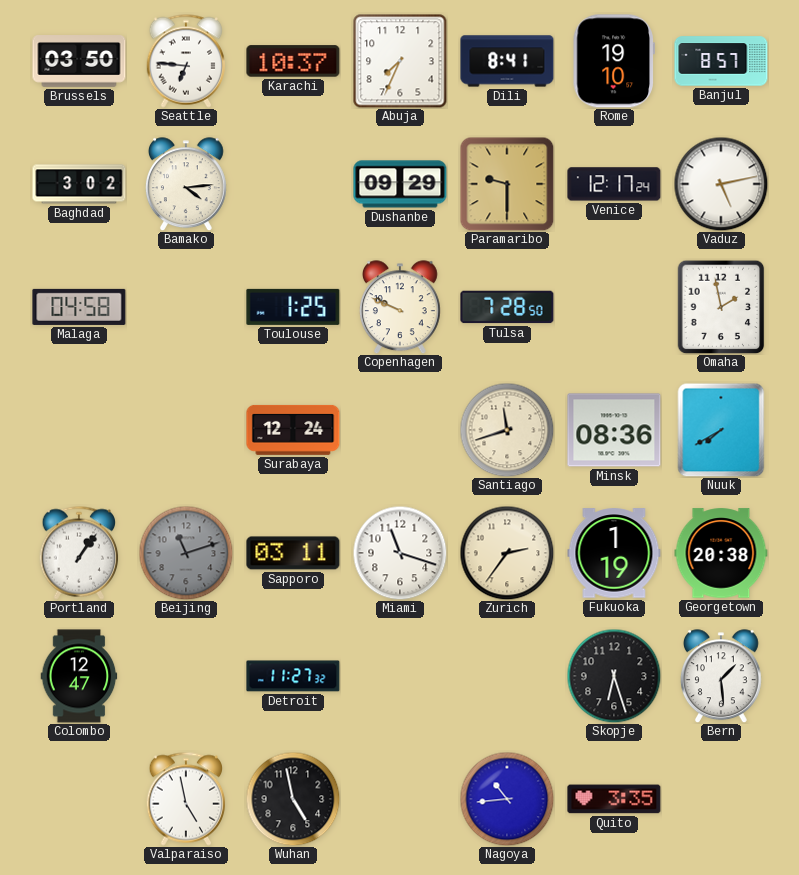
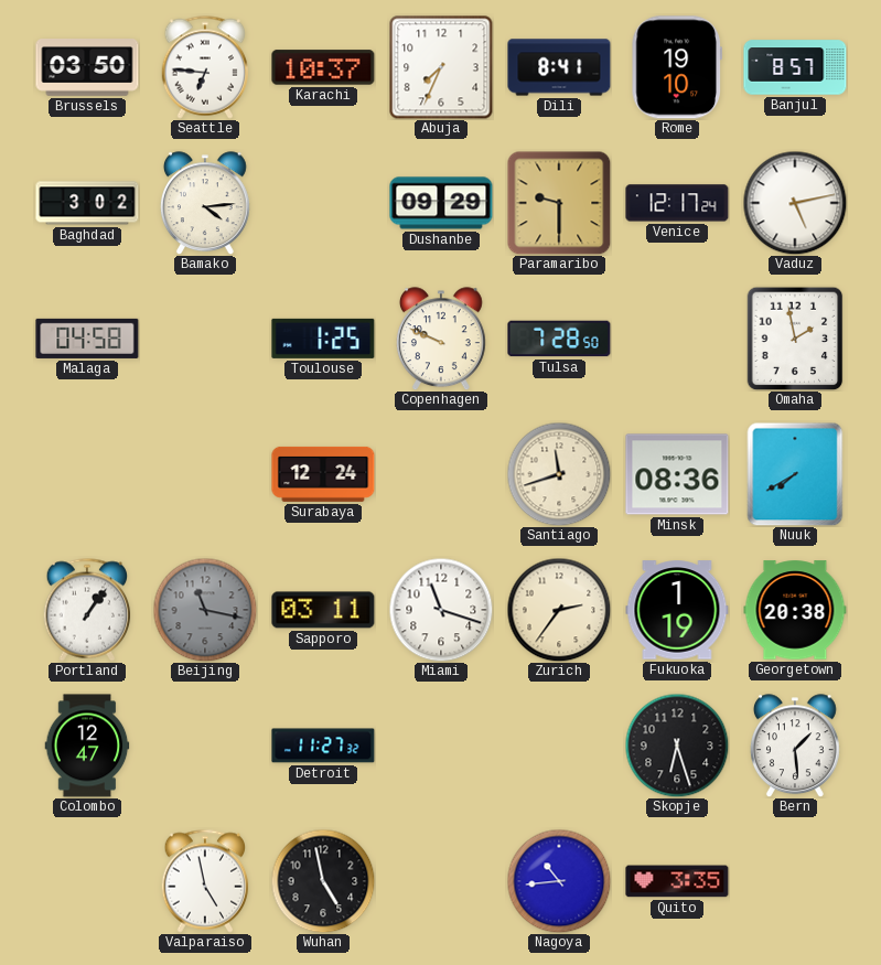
Beijing: 11:12 -> 11:17
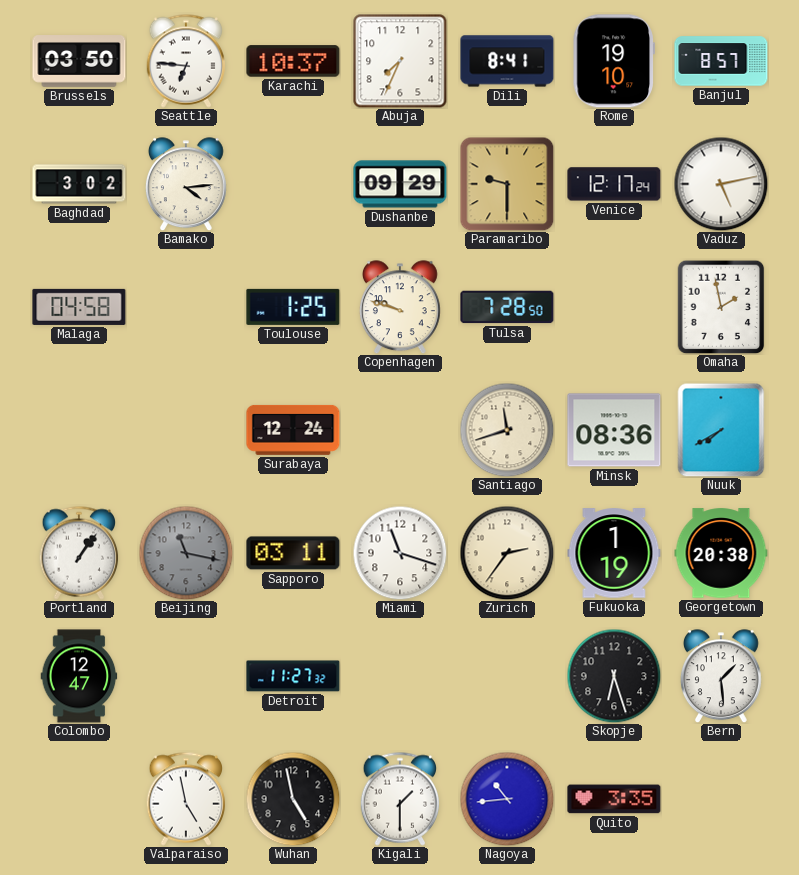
Copenhagen: 9:49 -> 9:48
Kigali: none -> 1:30
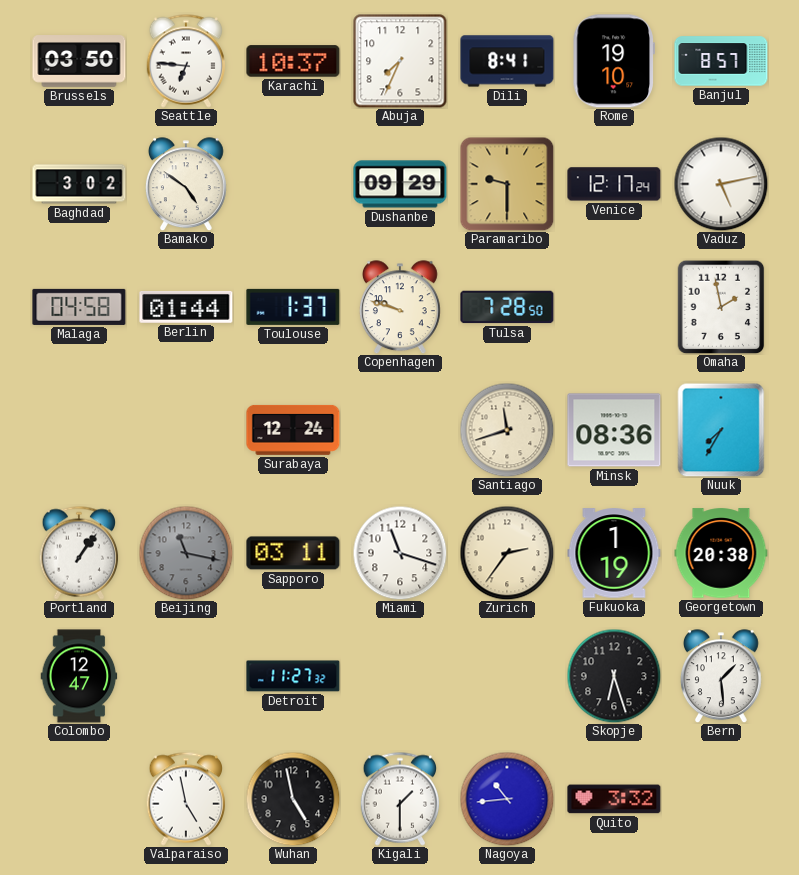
Bamako: 4:14 -> 4:51
Berlin: none -> 01:44
Toulouse: 1:25 -> 1:37
Nuuk: 7:40 -> 7:35
Quito: 3:35 -> 3:32
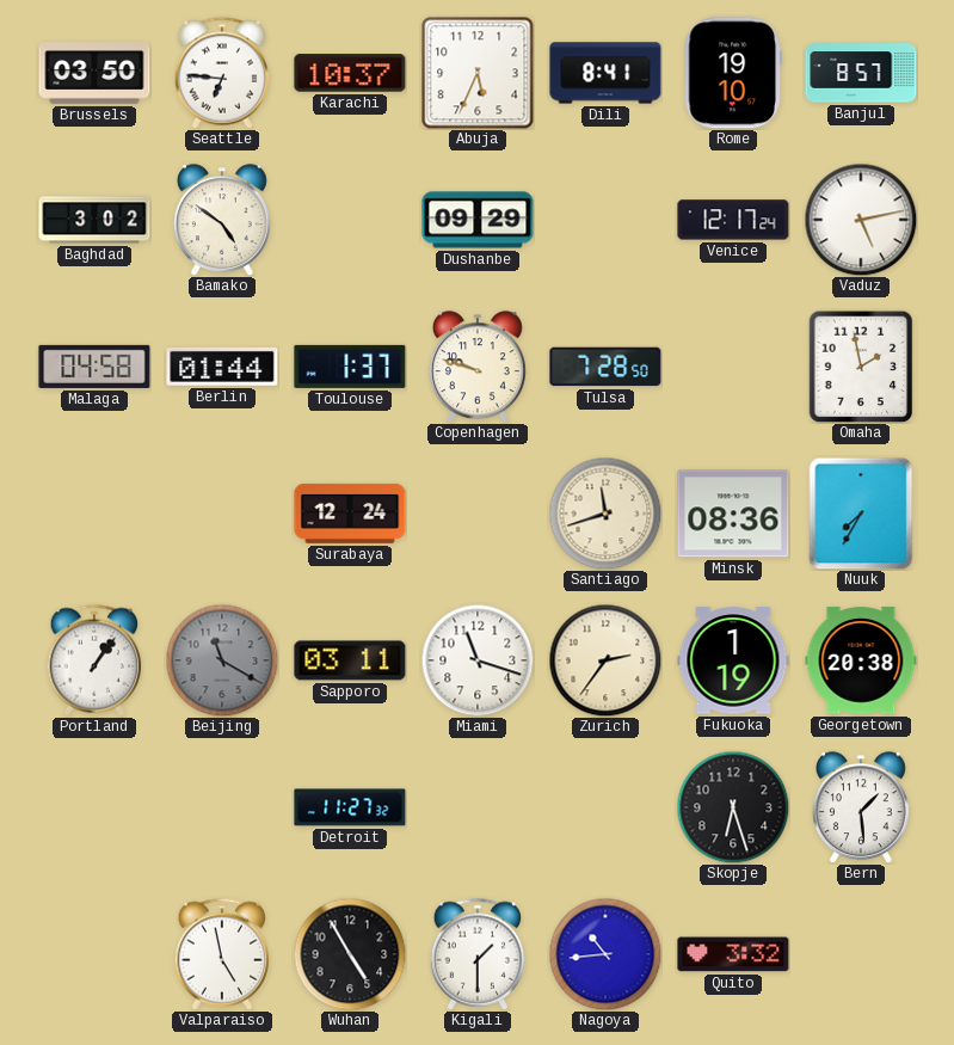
Abuja: 7:34 -> 5:34
Paramaribo: 9:30 -> none
Beijing: 11:17 -> 11:20
Colombo: 12:47 -> none
Wuhan: 4:58 -> 4:55
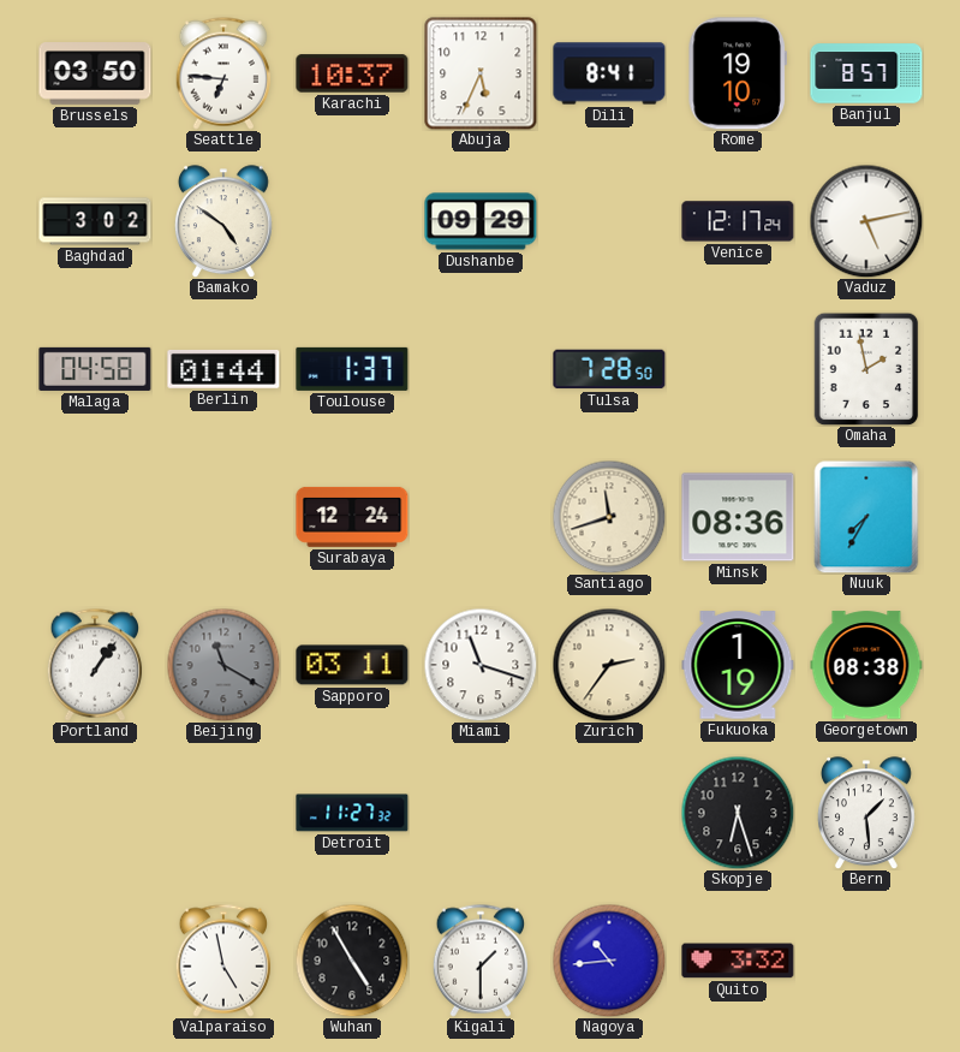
Copenhagen: 9:48 -> none
Georgetown: 20:38 -> 08:38
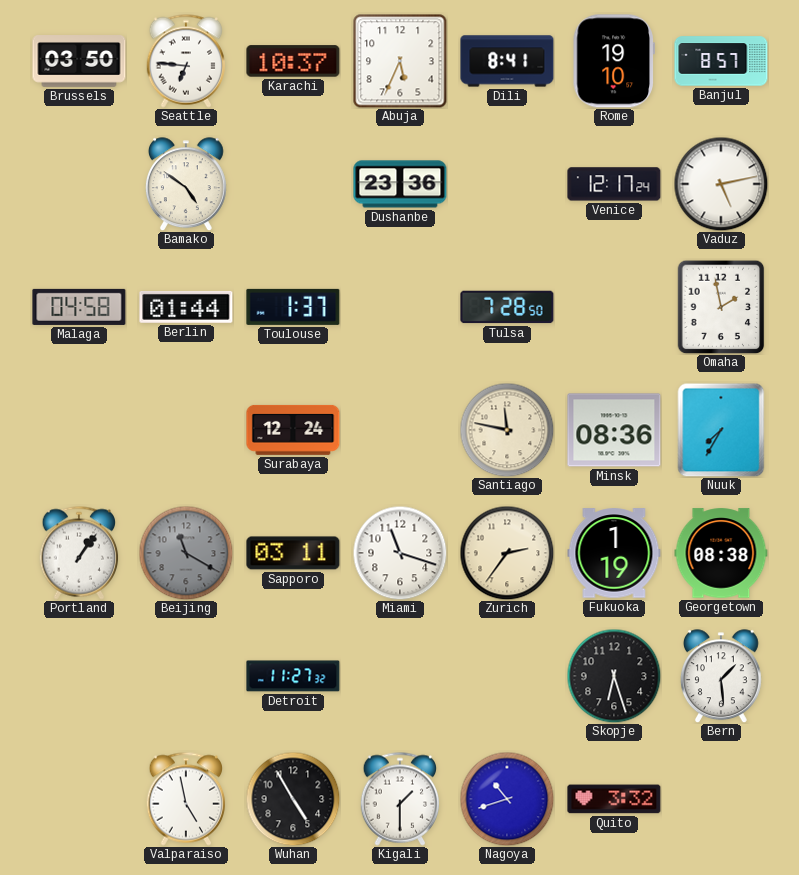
Baghdad: 3:02 -> none
Dushanbe: 09:29 -> 23:36
Santiago: 11:42 -> 11:47
Nagoya: 10:44 -> 10:42
